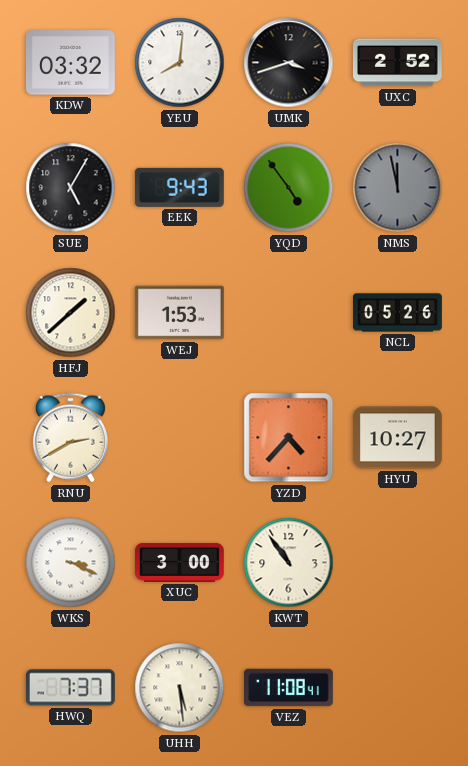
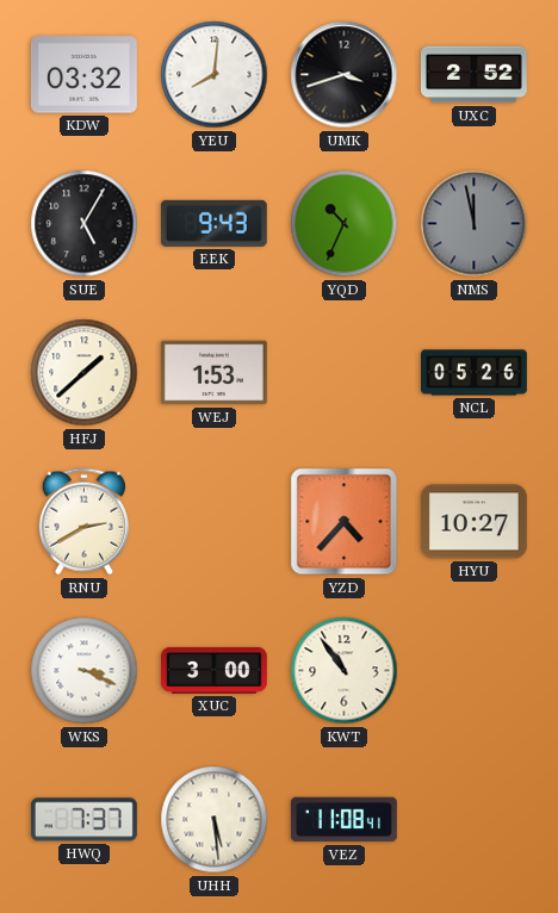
YQD: 4:54 -> 10:34
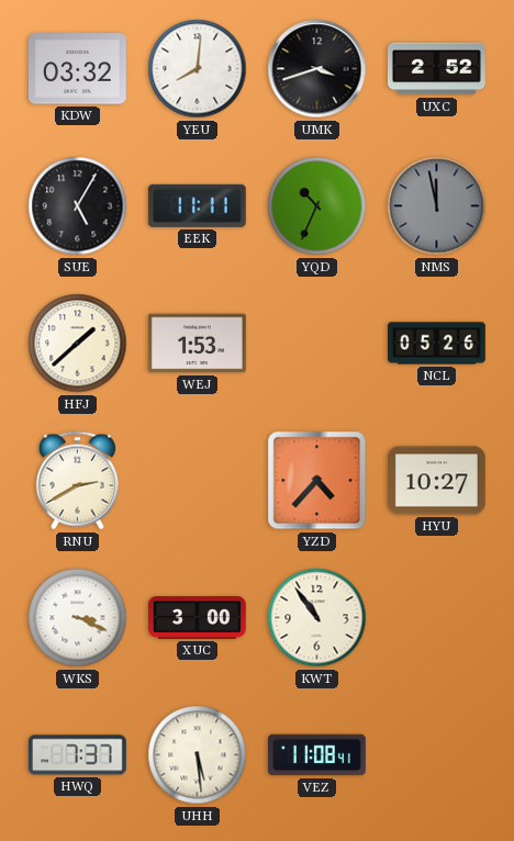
EEK: 9:43 -> 11:11
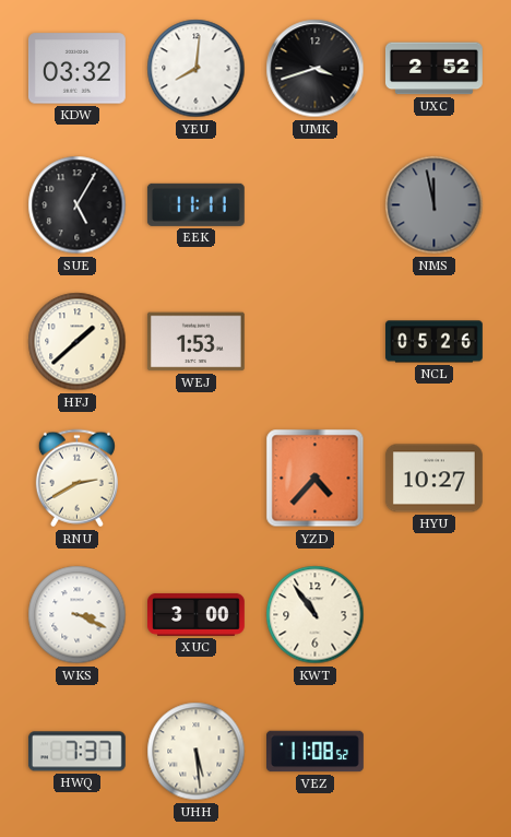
YQD: 10:34 -> none
VEZ: 11:08:41 -> 11:08:52
